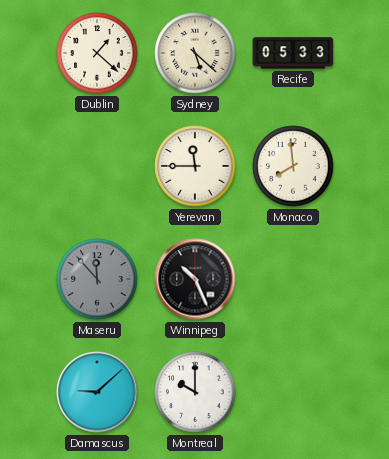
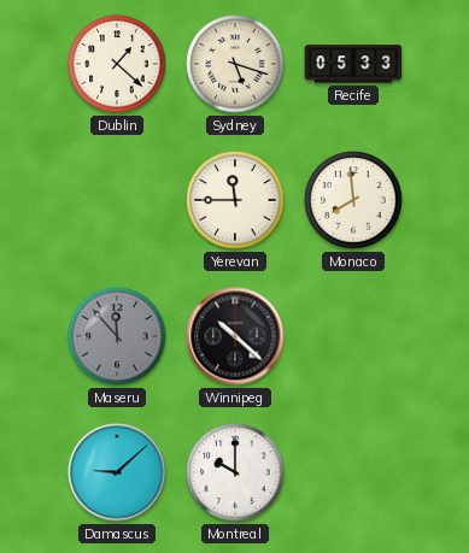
Sydney: 5:22 -> 5:18
Winnipeg: 10:26 -> 10:22
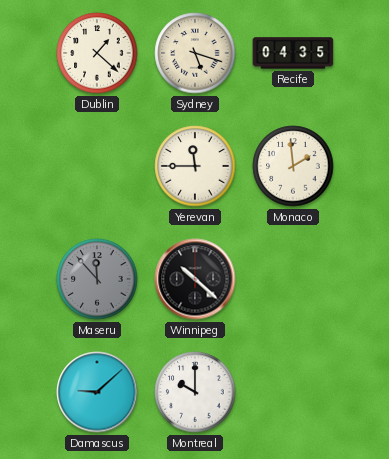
Recife: 05:33 -> 04:35
Monaco: 7:59 -> 1:59
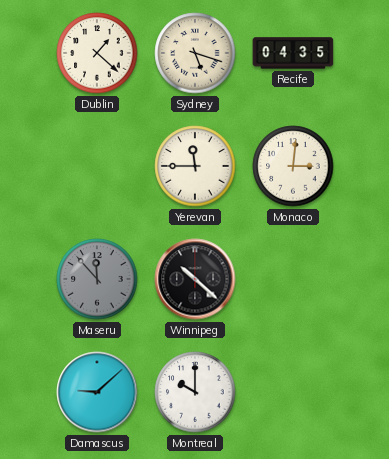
Monaco: 1:59 -> 3:01
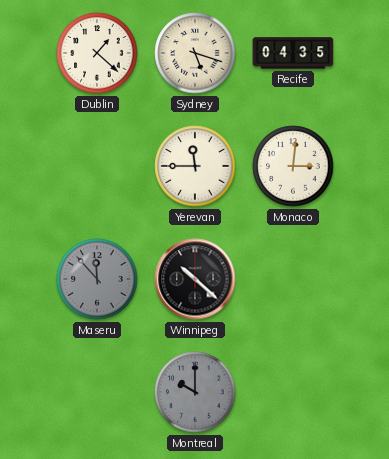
Damascus: 9:08 -> none
Montreal dial: white -> grey
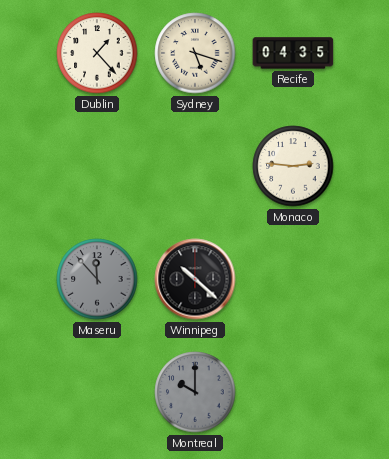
Dublin: 1:22 -> 1:23
Yerevan: 11:45 -> none
Monaco: 3:01 -> 2:46
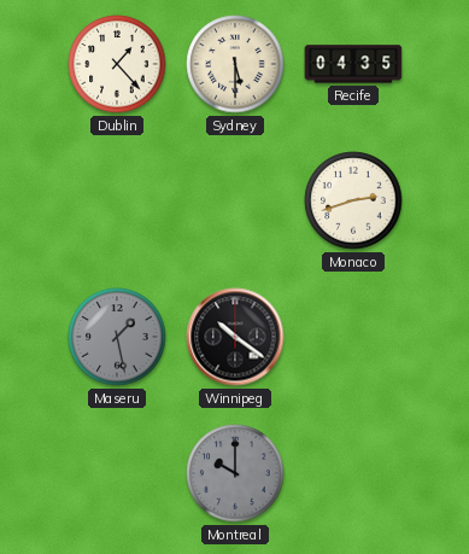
Sydney: 5:18 -> 5:30
Monaco: 2:46 -> 2:42
Maseru: 11:53 -> 1:28
Winnipeg: 10:22 -> 10:21
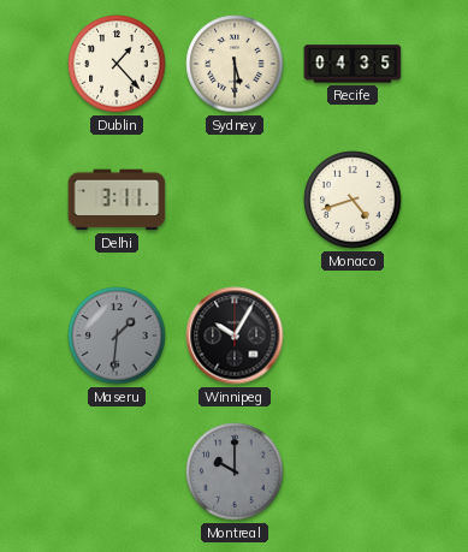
Delhi: none -> 3:11
Monaco: 2:42 -> 4:42
Maseru: 1:28 -> 1:31
Winnipeg: 10:21 -> 10:05
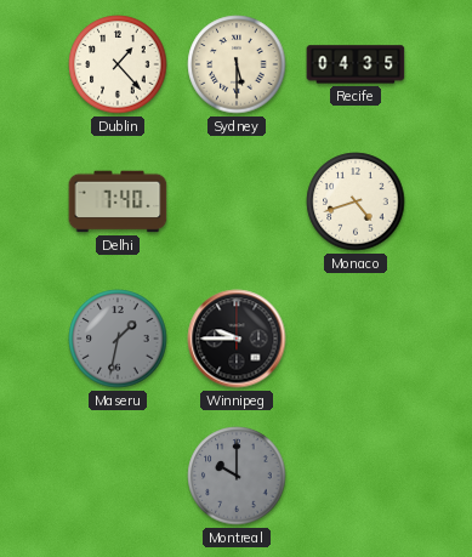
Delhi: 3:11 -> 7:40
Maseru: 1:31 -> 1:32
Winnipeg: 10:05 -> 9:45
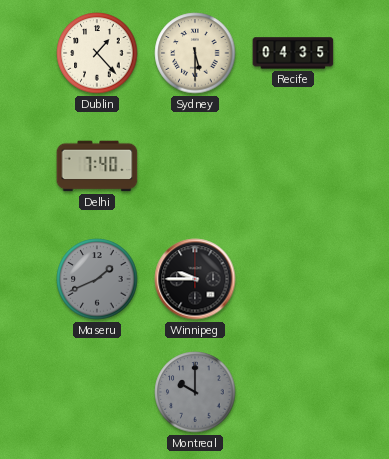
Monaco: 4:42 -> none
Maseru: 1:32 -> 1:41
